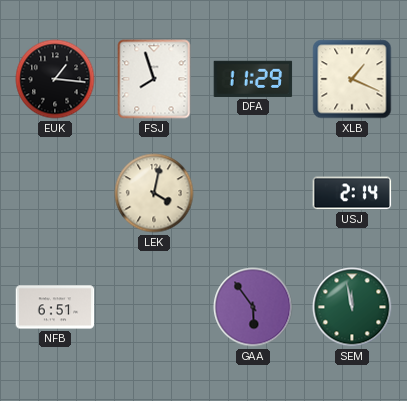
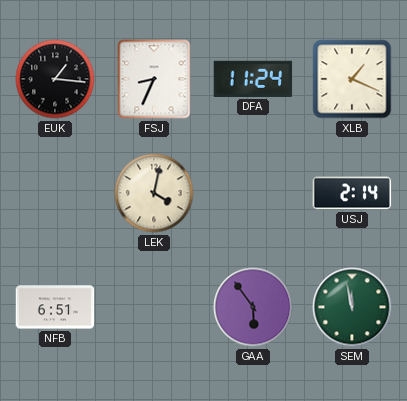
FSJ: 7:57 -> 8:34
DFA: 11:29 -> 11:24
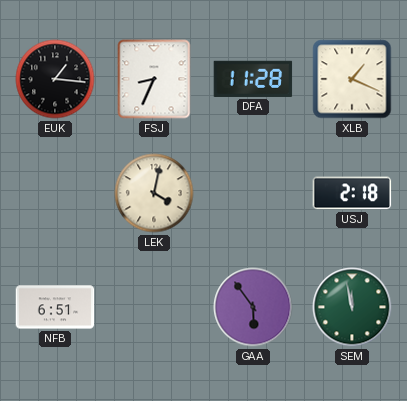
DFA: 11:24 -> 11:28
USJ: 2:14 -> 2:18
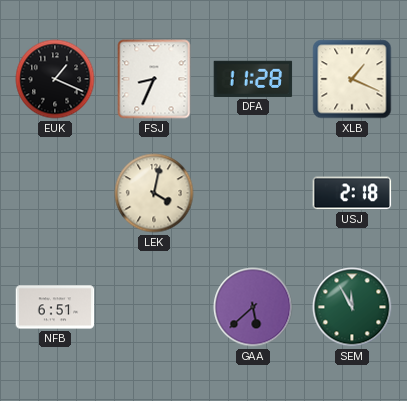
EUK: 1:16 -> 1:19
GAA: 5:54 -> 5:38
SEM: 11:58 -> 11:55
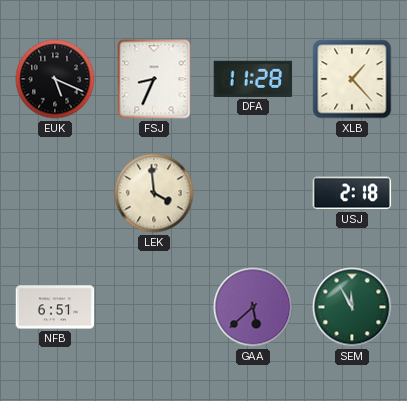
EUK: 1:19 -> 5:19
XLB: 1:19 -> 1:23
LEK: 4:02 -> 3:59
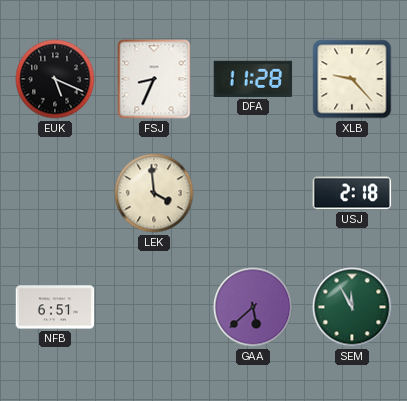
XLB: 1:23 -> 9:23
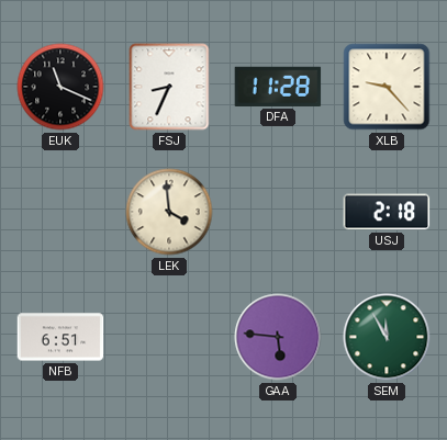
EUK: 5:19 -> 11:19
GAA: 5:38 -> 5:46
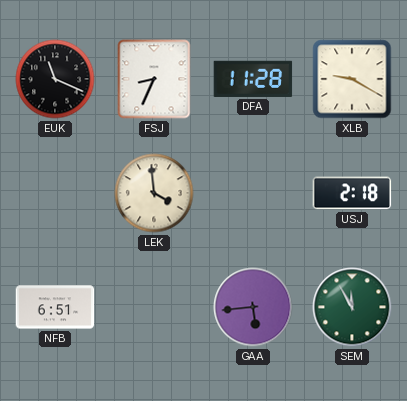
XLB: 9:23 -> 9:20
GAA: 5:46 -> 5:44
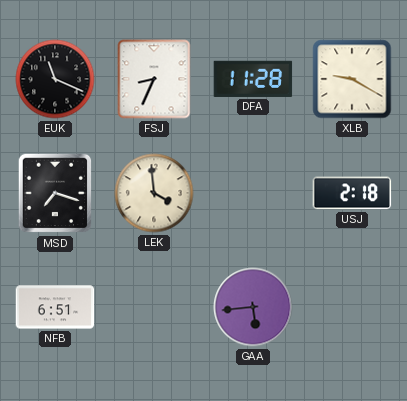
MSD: none -> 7:18
SEM: 11:55 -> none
